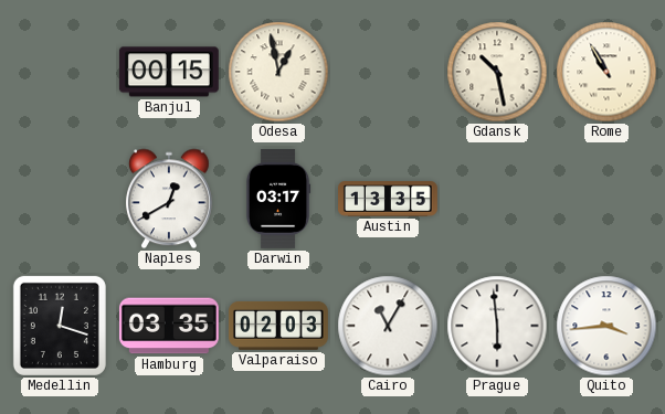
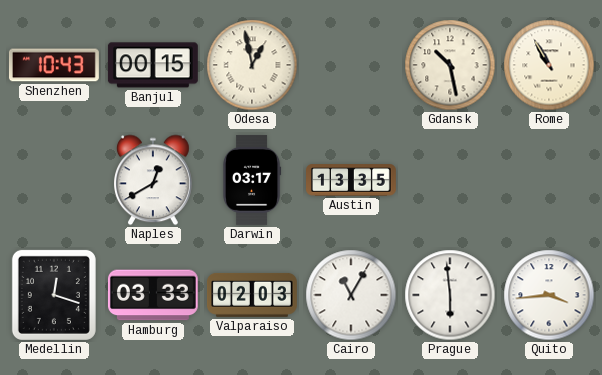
Shenzhen: none -> 10:43
Hamburg: 03:35 -> 03:33
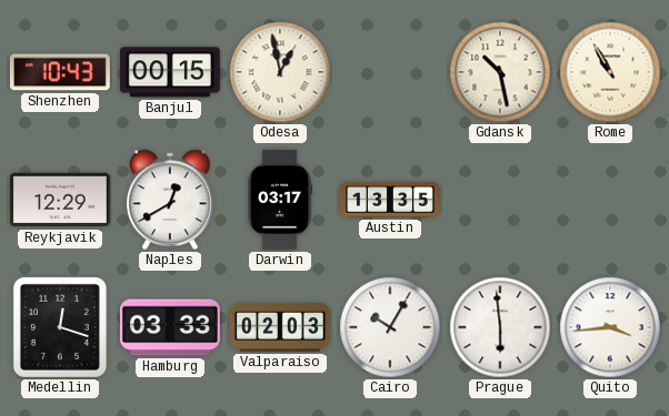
Reykjavik: none -> 12:29
Cairo: 11:05 -> 10:05
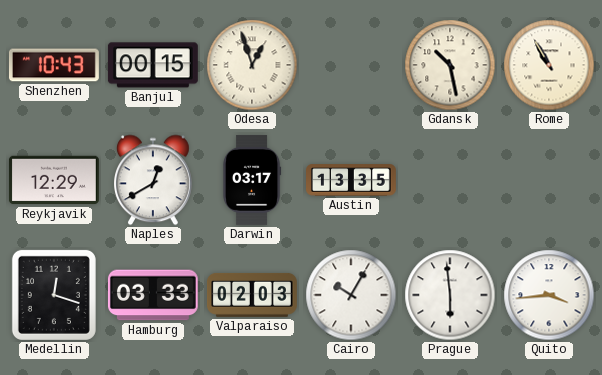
Odesa: 12:58 -> 12:57
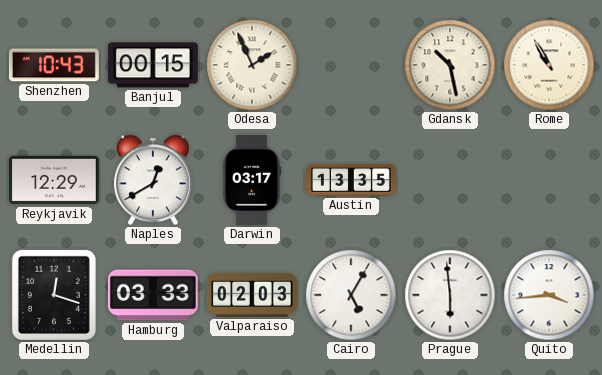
Odesa: 12:57 -> 1:56
Cairo: 10:05 -> 5:05
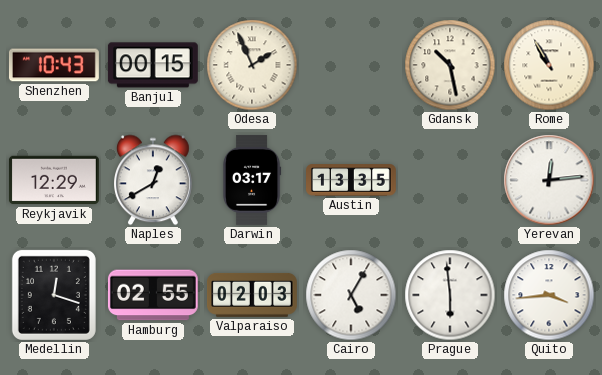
Yerevan: none -> 12:14
Hamburg: 03:33 -> 02:55
